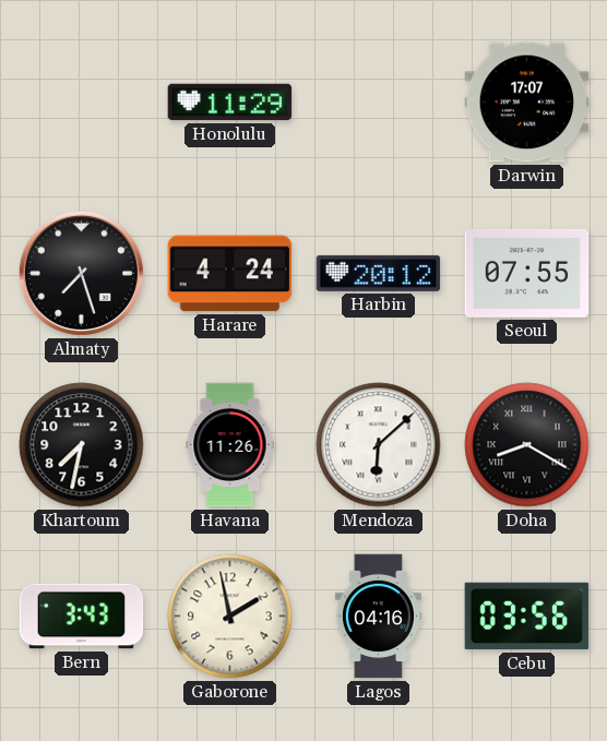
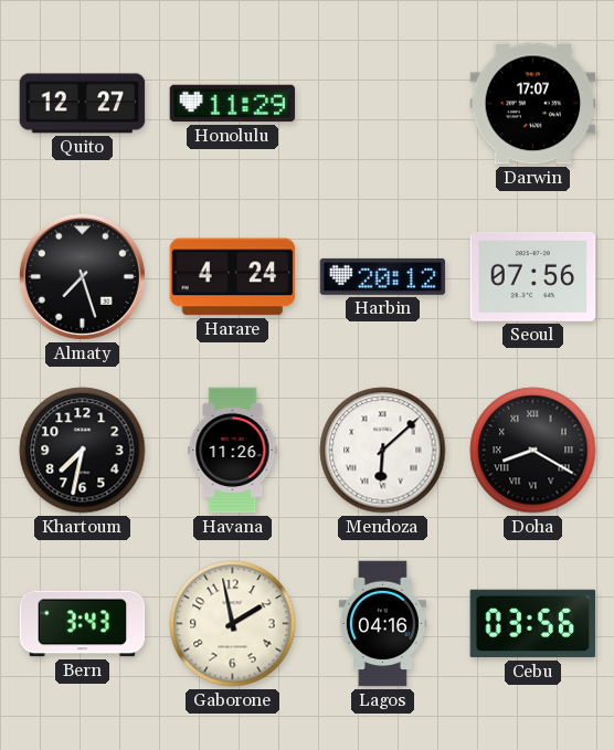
Quito: none -> 12:27
Seoul: 07:55 -> 07:56
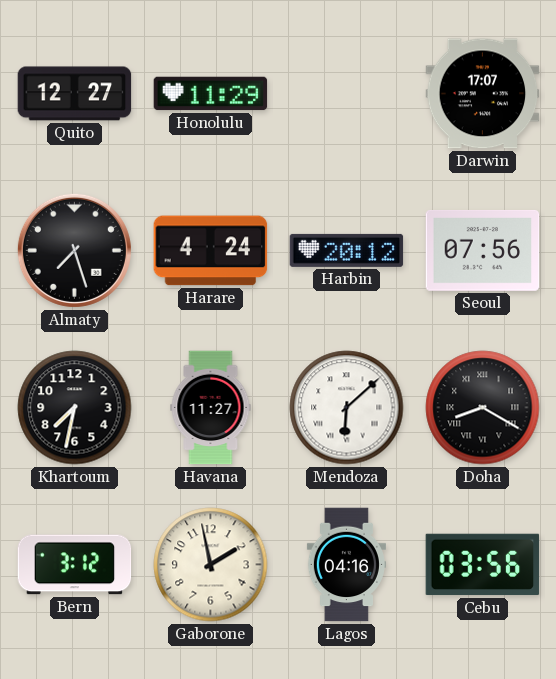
Havana: 11:26 -> 11:27
Bern: 3:43 -> 3:12
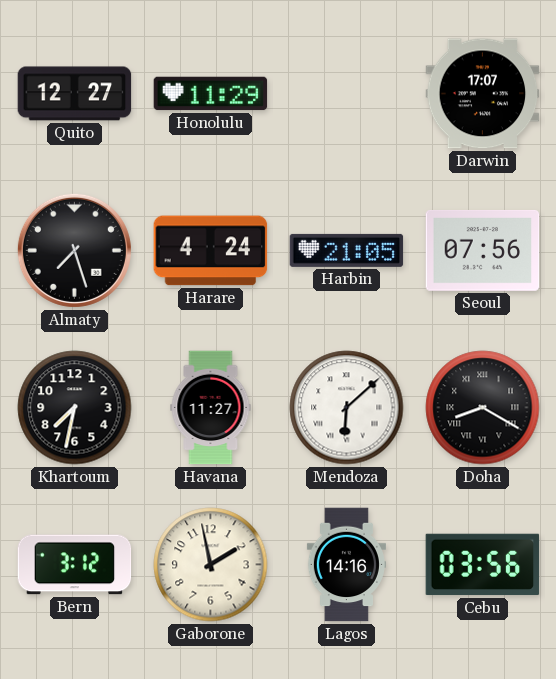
Harbin: 20:12 -> 21:05
Lagos: 04:16 -> 14:16
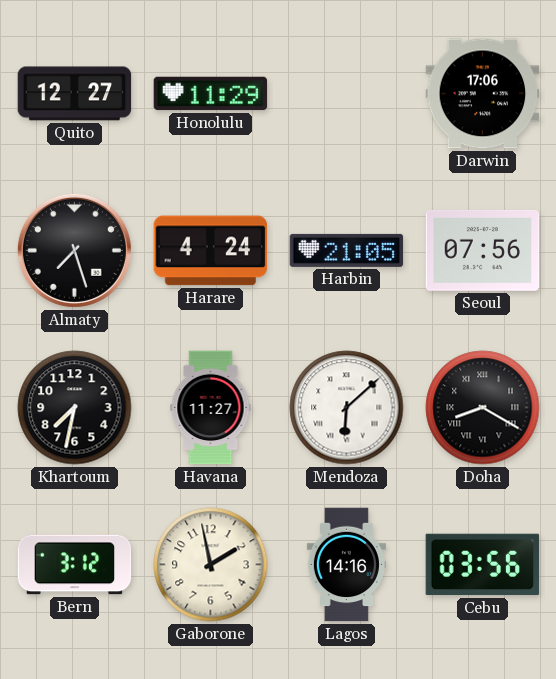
Darwin: 17:07 -> 17:06
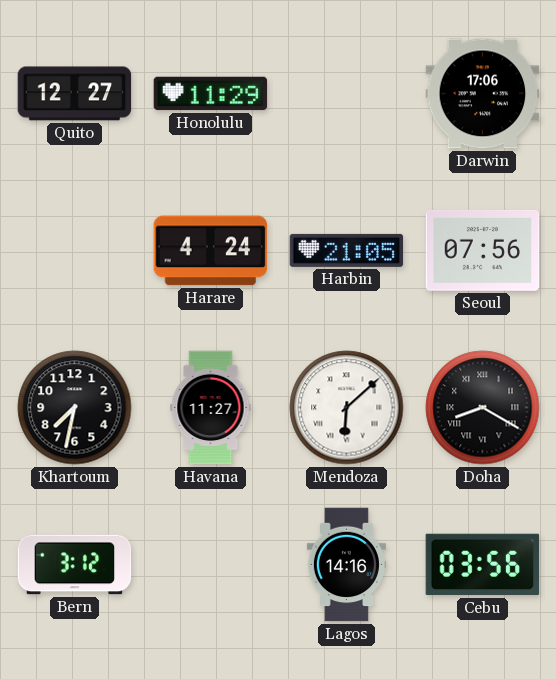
Almaty: 7:27 -> none
Gaborone: 1:58 -> none
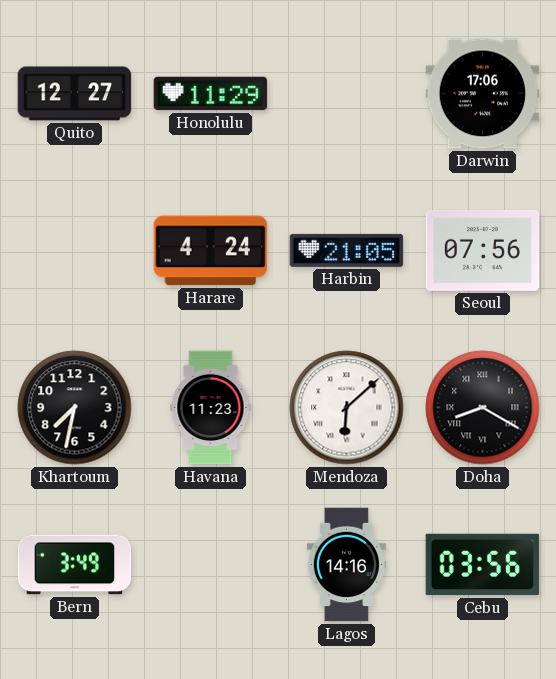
Havana: 11:27 -> 11:23
Bern: 3:12 -> 3:49
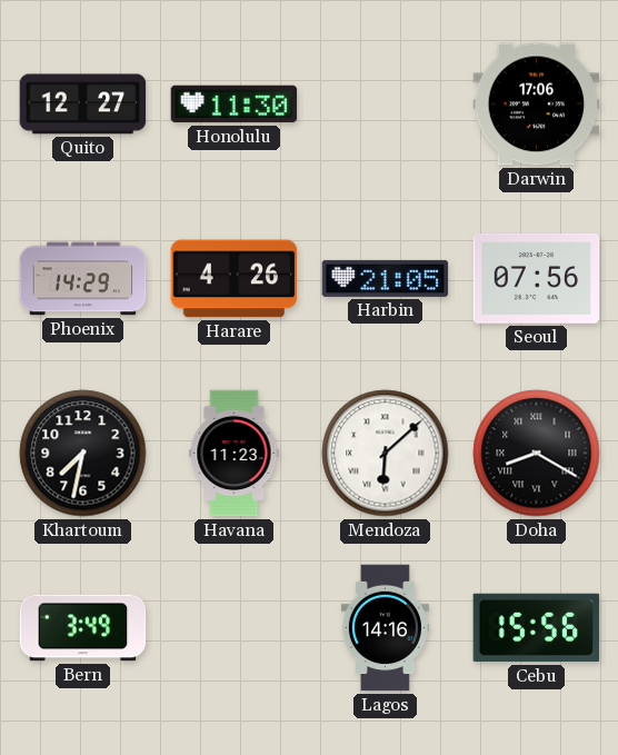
Honolulu: 11:29 -> 11:30
Phoenix: none -> 14:29
Harare: 4:24 -> 4:26
Cebu: 03:56 -> 15:56
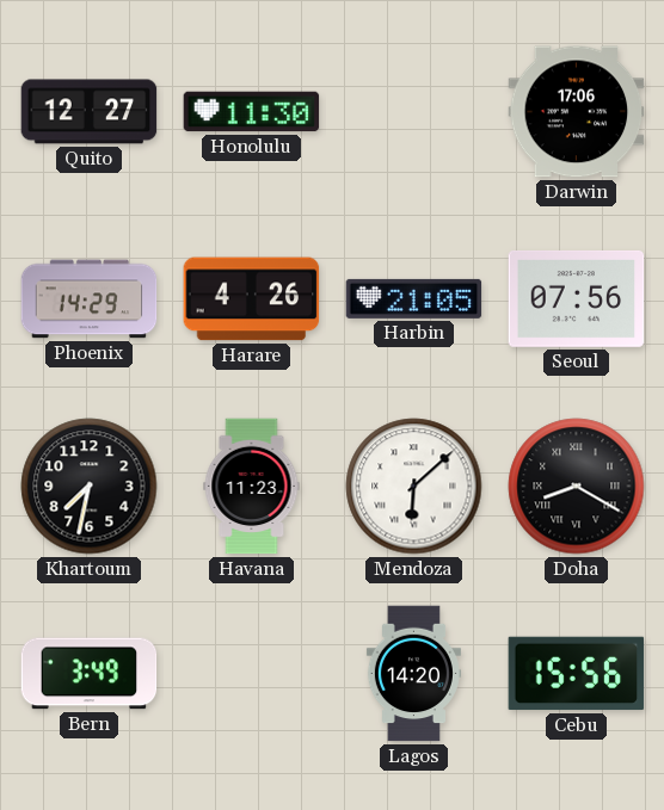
Lagos: 14:16 -> 14:20
